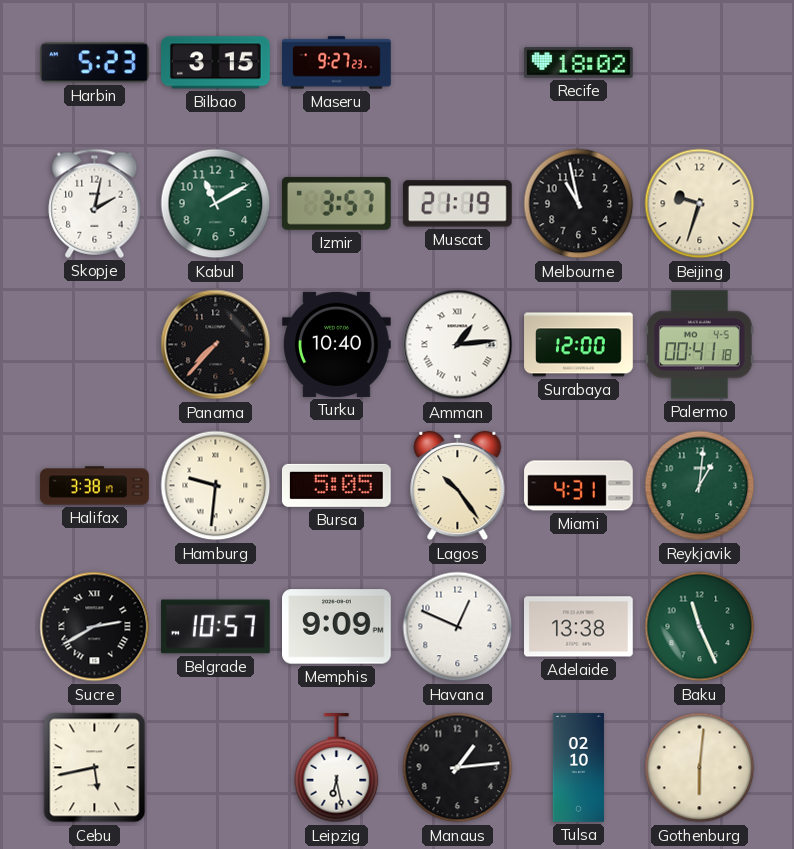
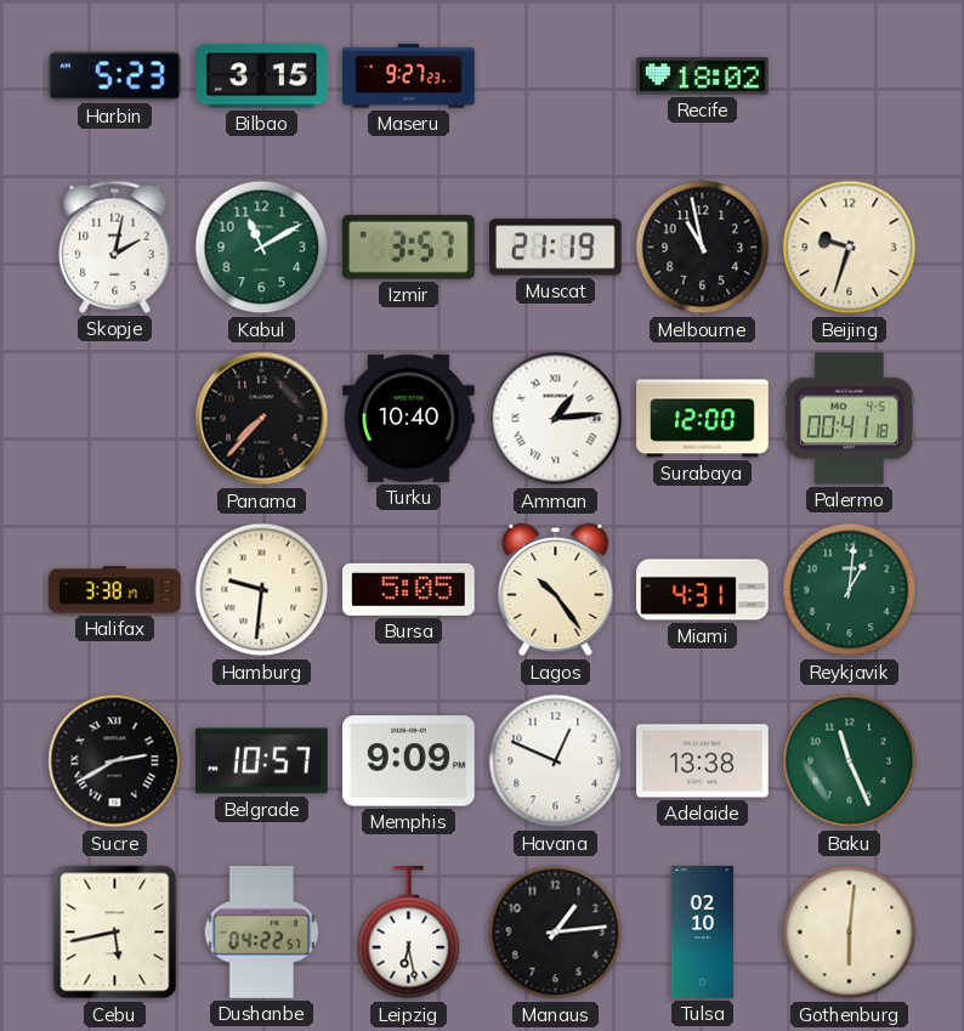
Dushanbe: none -> 04:22
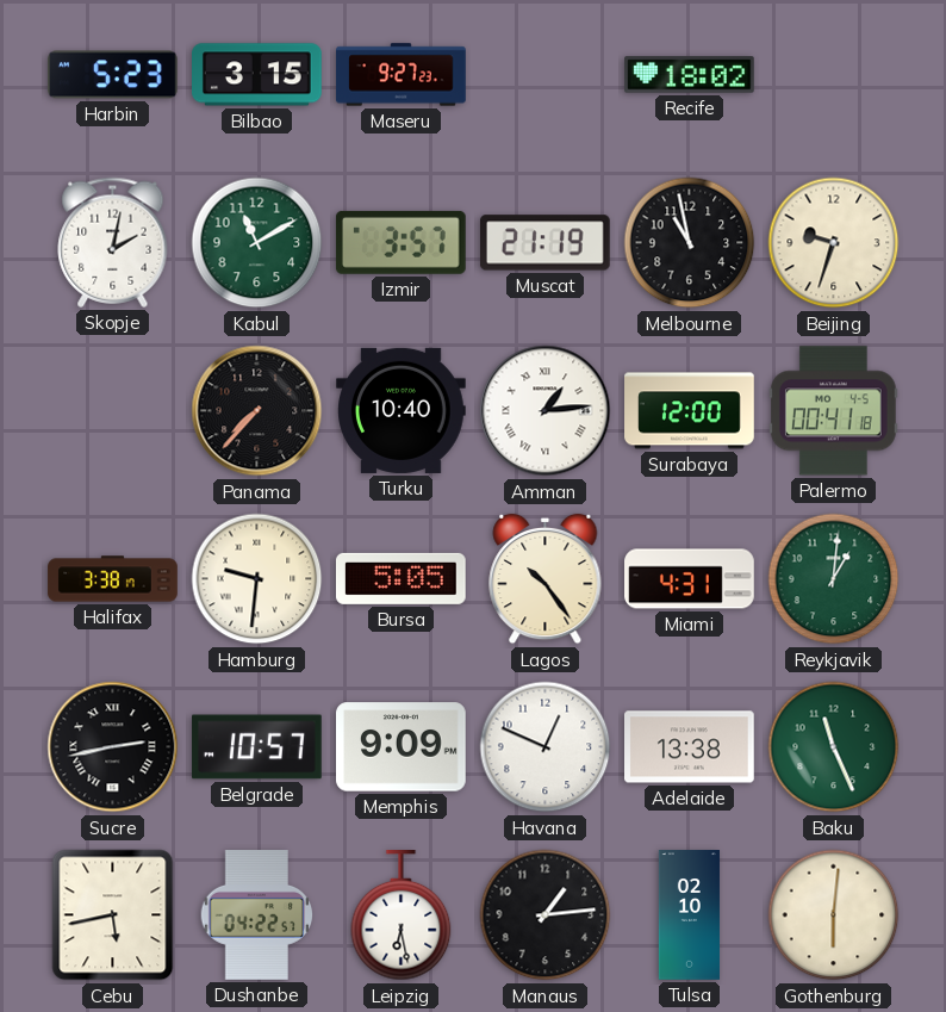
Sucre: 2:40 -> 2:43
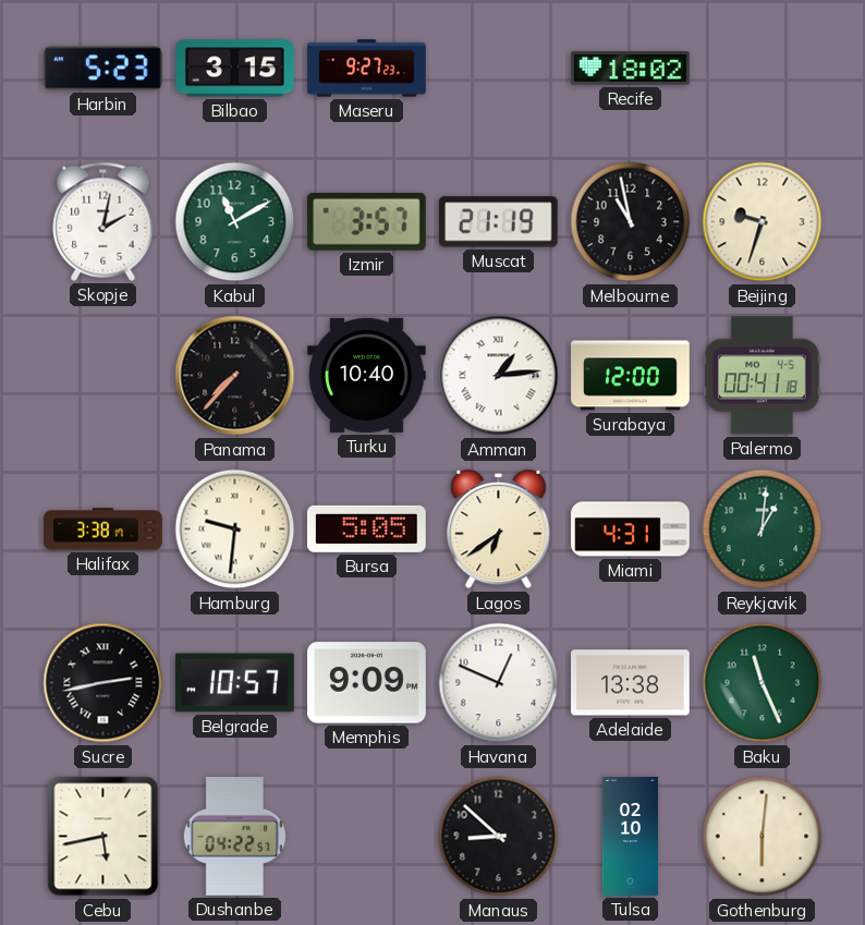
Lagos: 10:24 -> 6:39
Leipzig: 6:28 -> none
Manaus: 1:14 -> 8:52
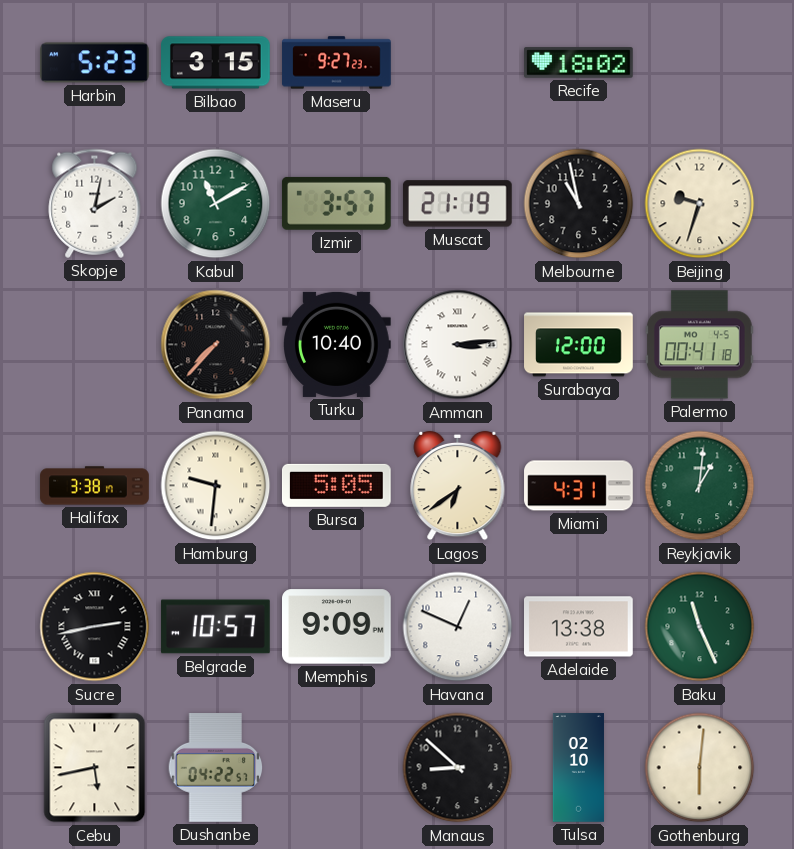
Amman: 1:14 -> 3:14
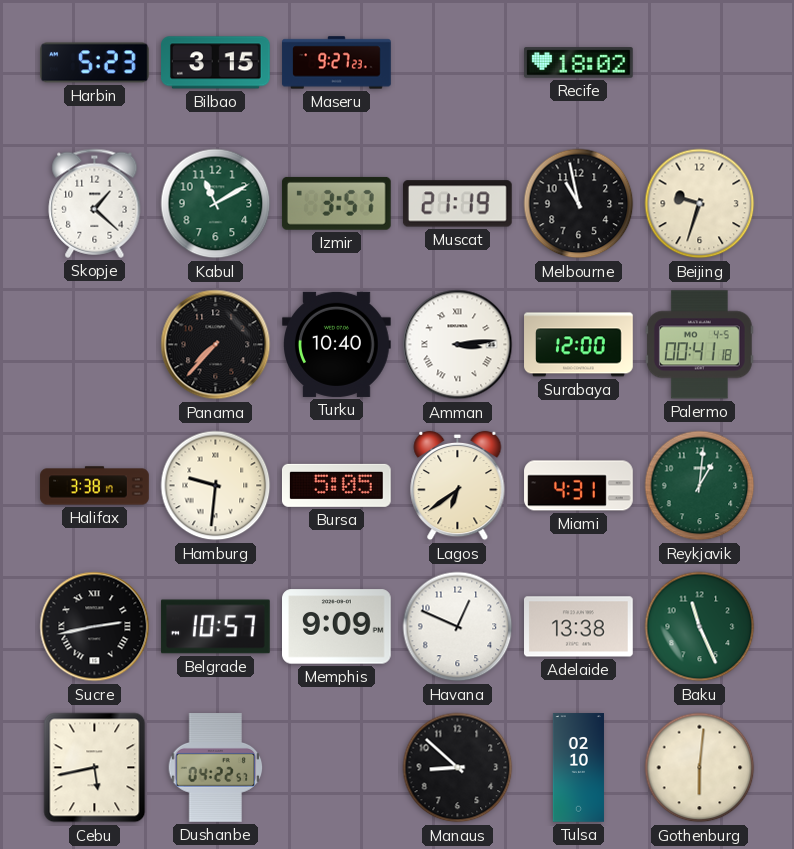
Skopje: 2:02 -> 1:22
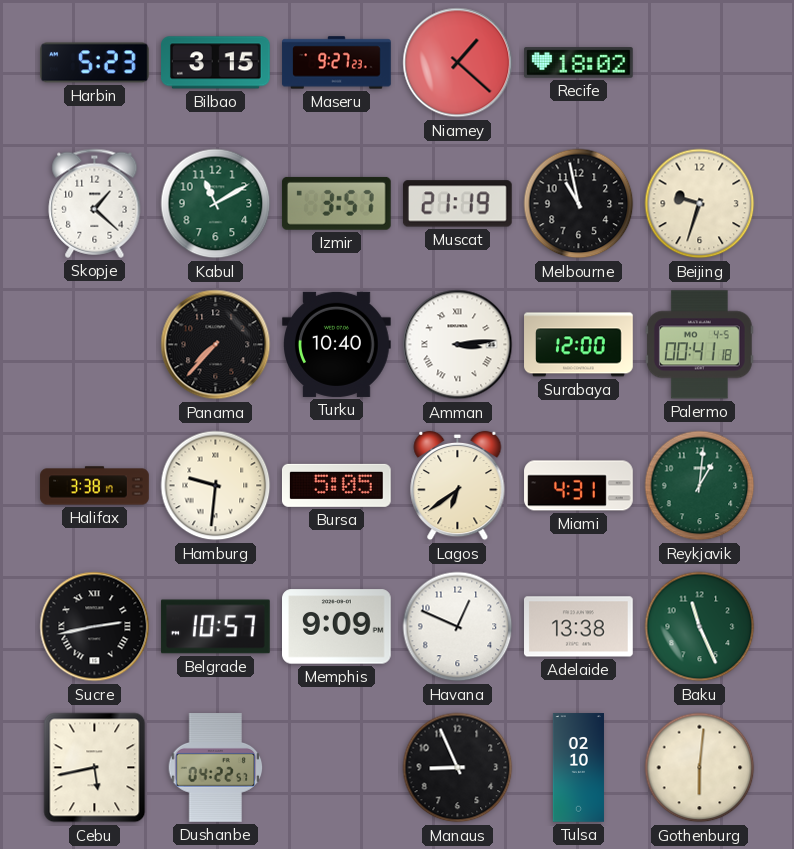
Niamey: none -> 1:22
Manaus: 8:52 -> 8:56
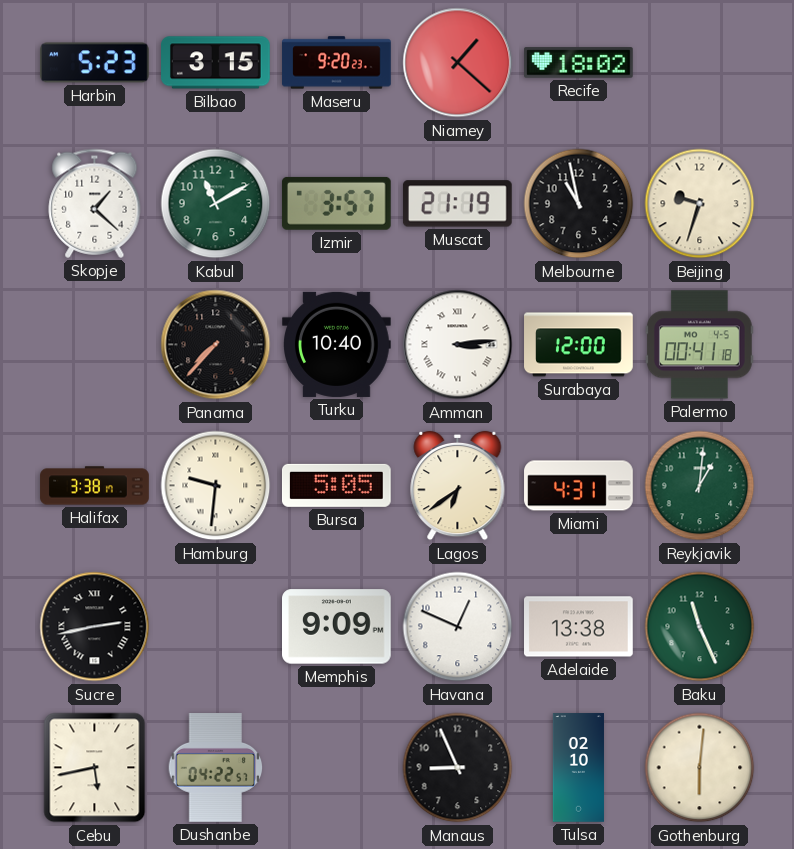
Maseru: 9:27 -> 9:20
Belgrade: 10:57 -> none
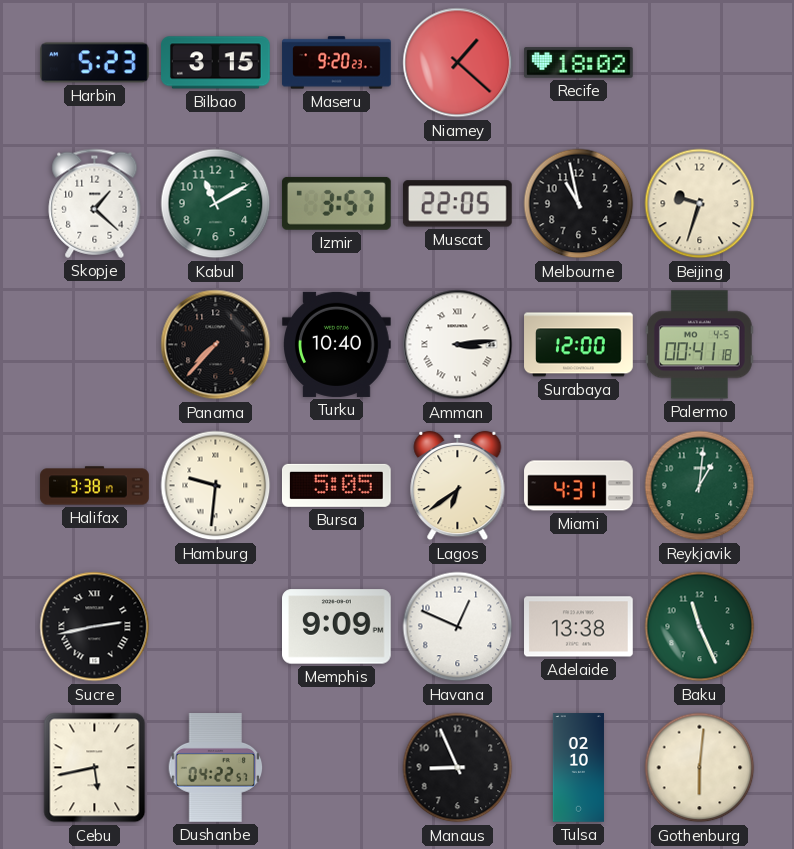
Muscat: 21:19 -> 22:05
